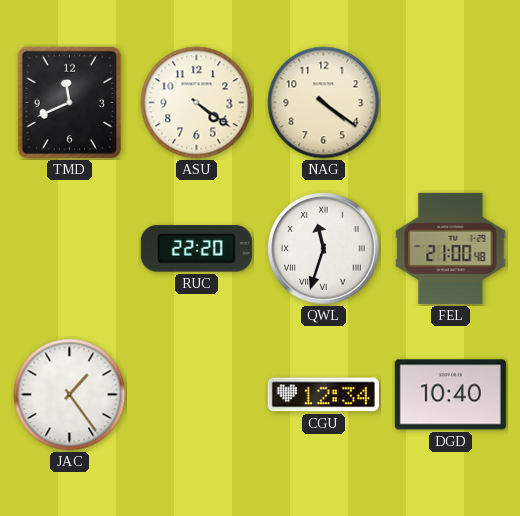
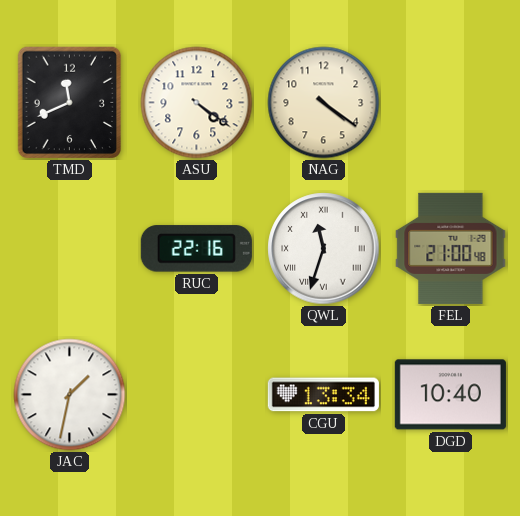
RUC: 22:20 -> 22:16
JAC: 1:24 -> 1:32
CGU: 12:34 -> 13:34
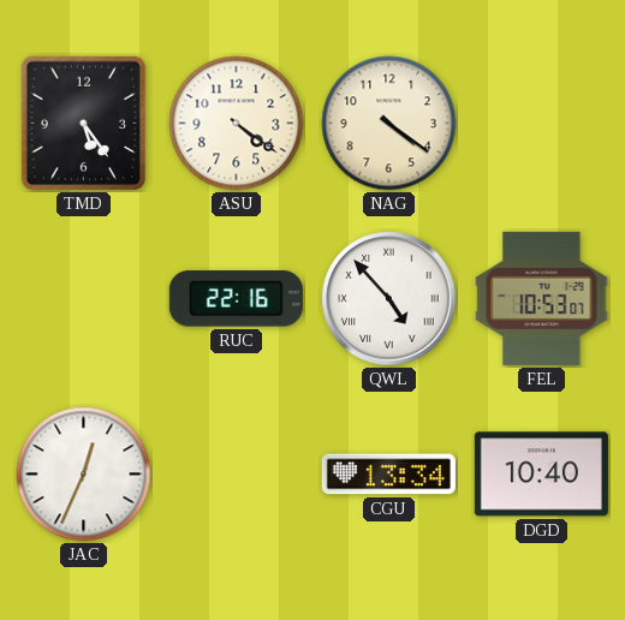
TMD: 11:41 -> 5:24
QWL: 11:33 -> 4:53
FEL: 21:00 -> 10:53
JAC: 1:32 -> 12:34
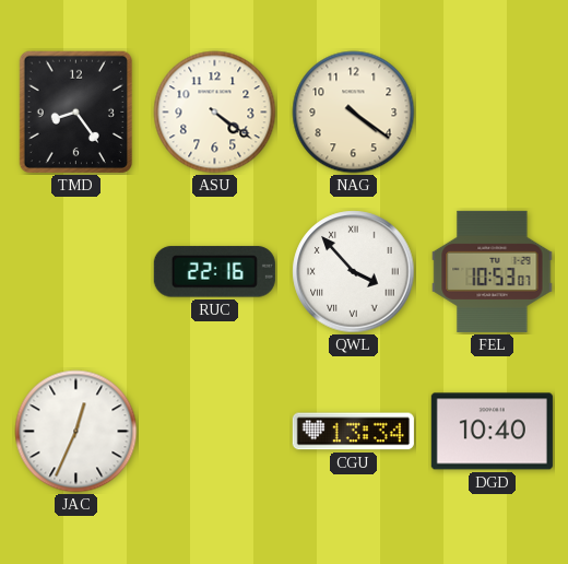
TMD: 5:24 -> 8:24
QWL: 4:53 -> 3:53
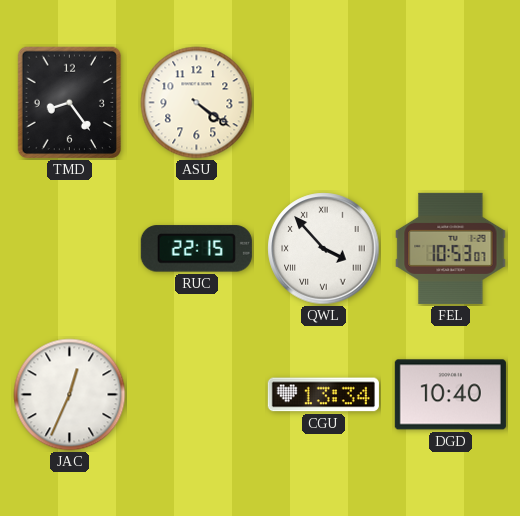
NAG: 4:21 -> none
RUC: 22:16 -> 22:15
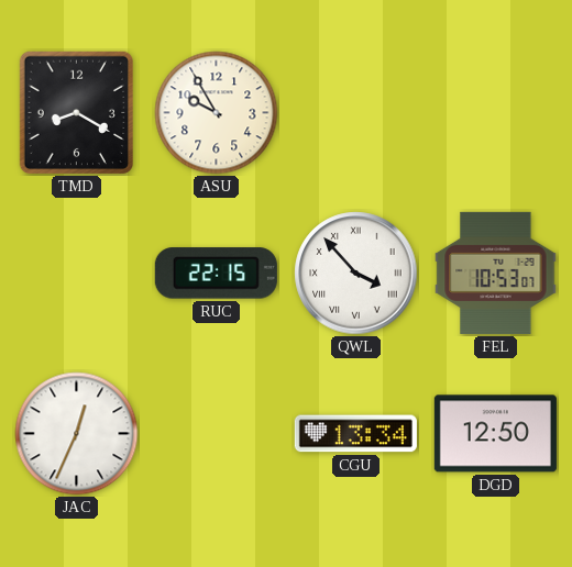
TMD: 8:24 -> 8:20
ASU: 4:21 -> 9:55
DGD: 10:40 -> 12:50
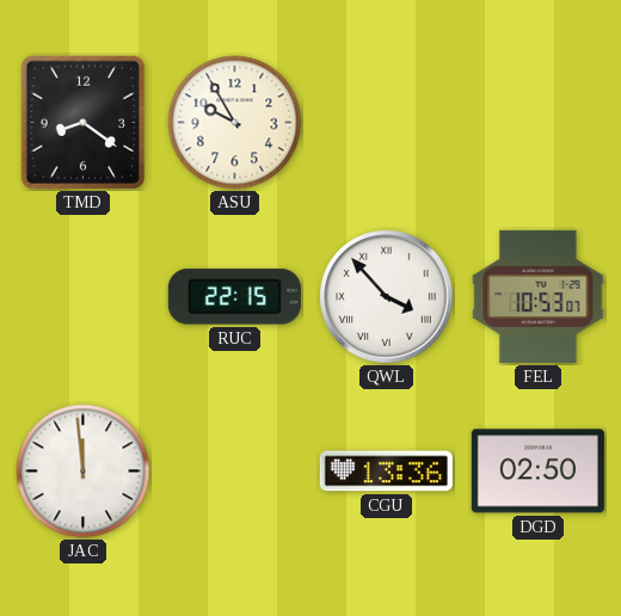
TMD: 8:20 -> 8:21
JAC: 12:34 -> 11:59
CGU: 13:34 -> 13:36
DGD: 12:50 -> 02:50
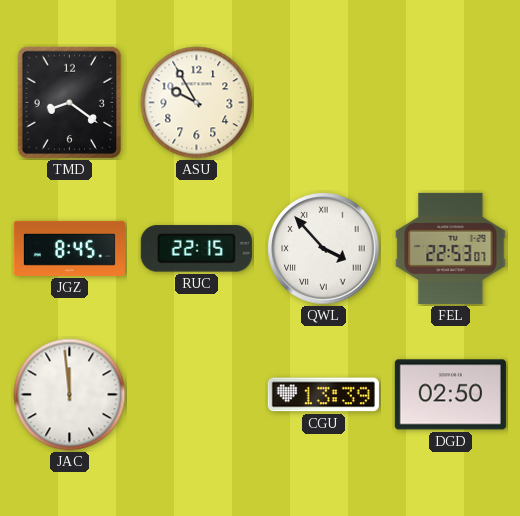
JGZ: none -> 8:45
FEL: 10:53 -> 22:53
CGU: 13:36 -> 13:39
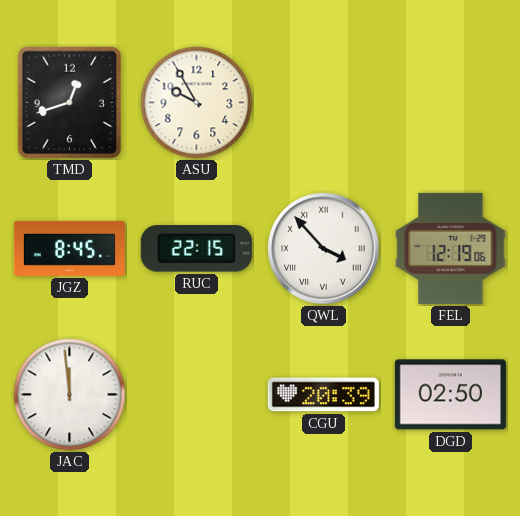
TMD: 8:21 -> 12:42
FEL: 22:53 -> 12:19
CGU: 13:39 -> 20:39
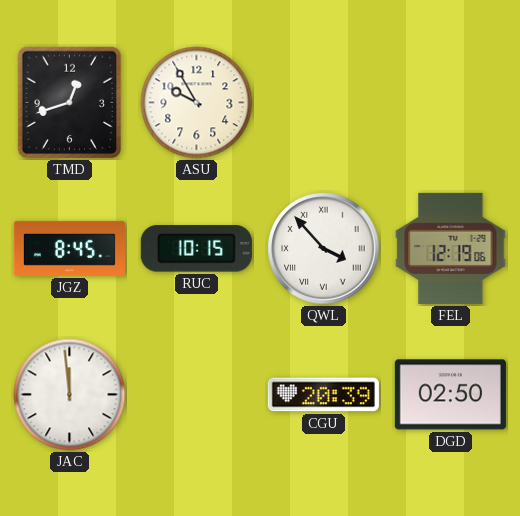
RUC: 22:15 -> 10:15
